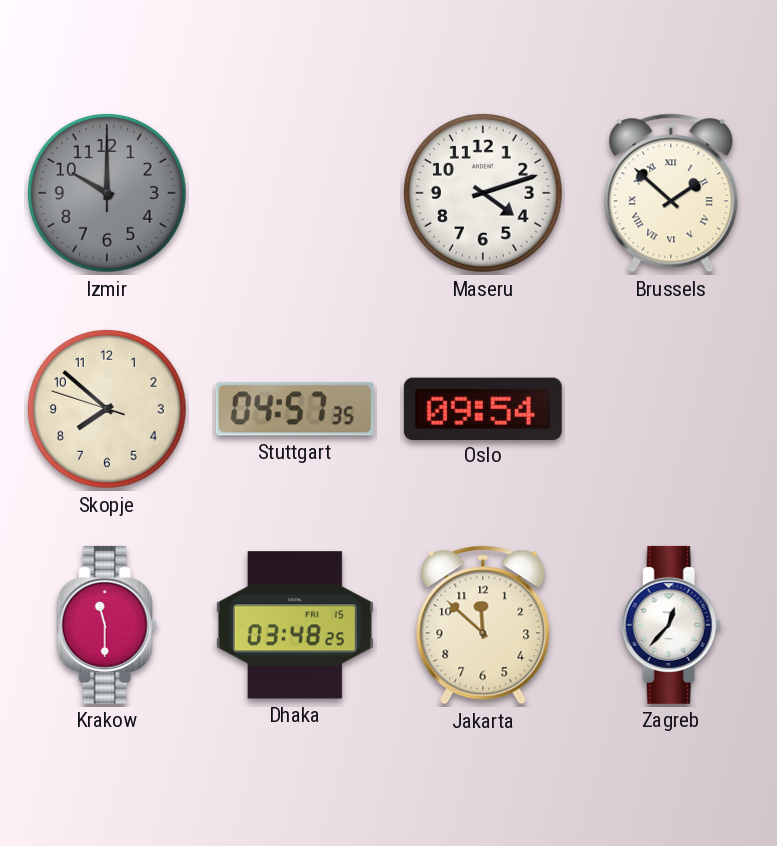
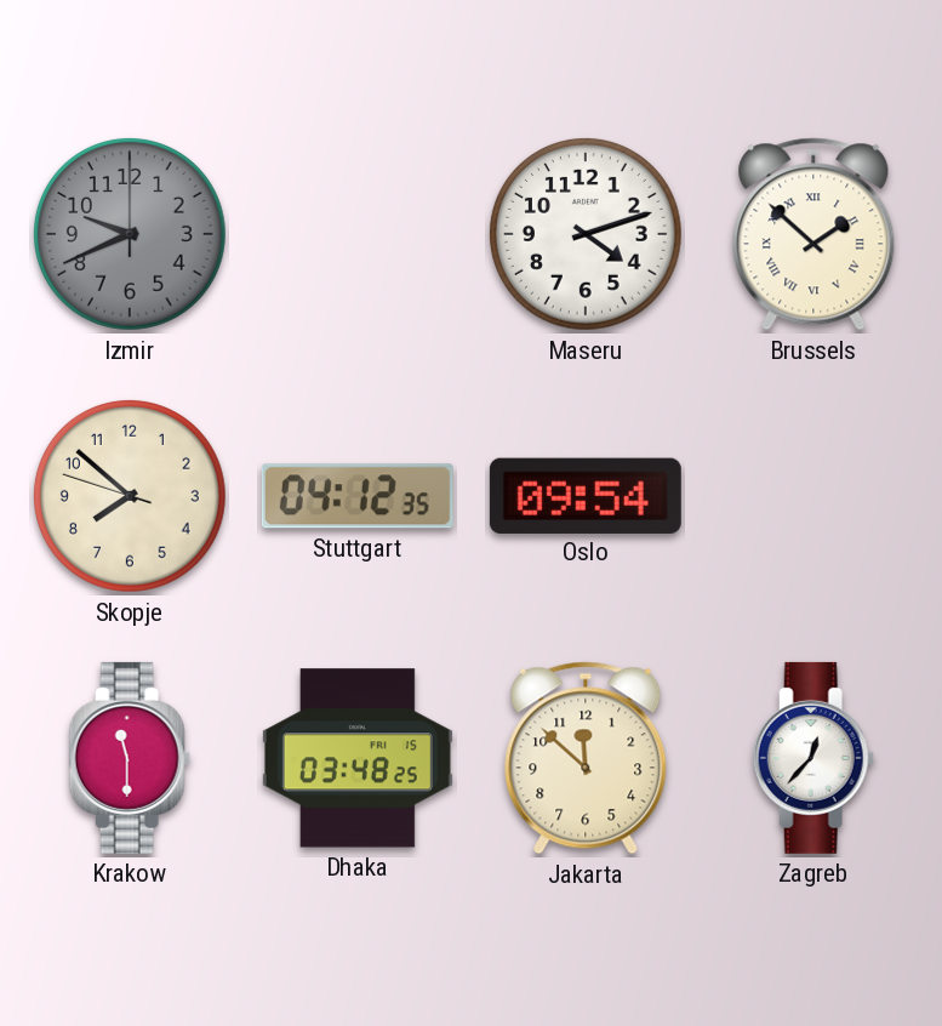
Izmir: 10:00 -> 9:41
Stuttgart: 04:57 -> 04:12
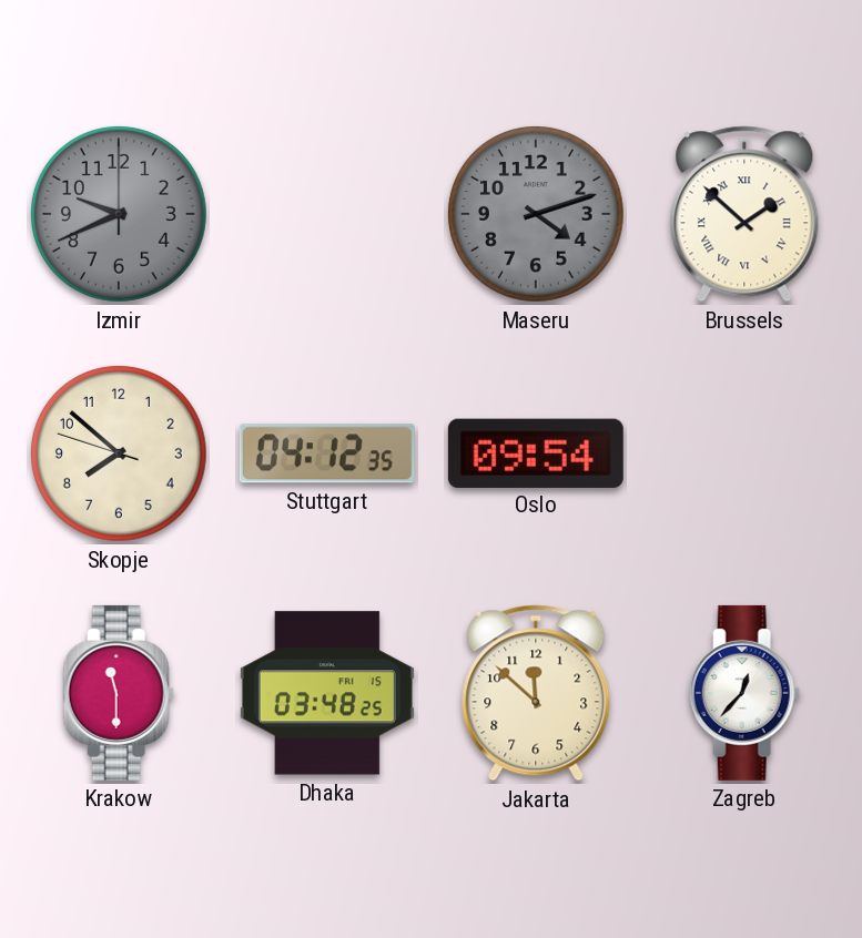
Maseru dial: white -> grey
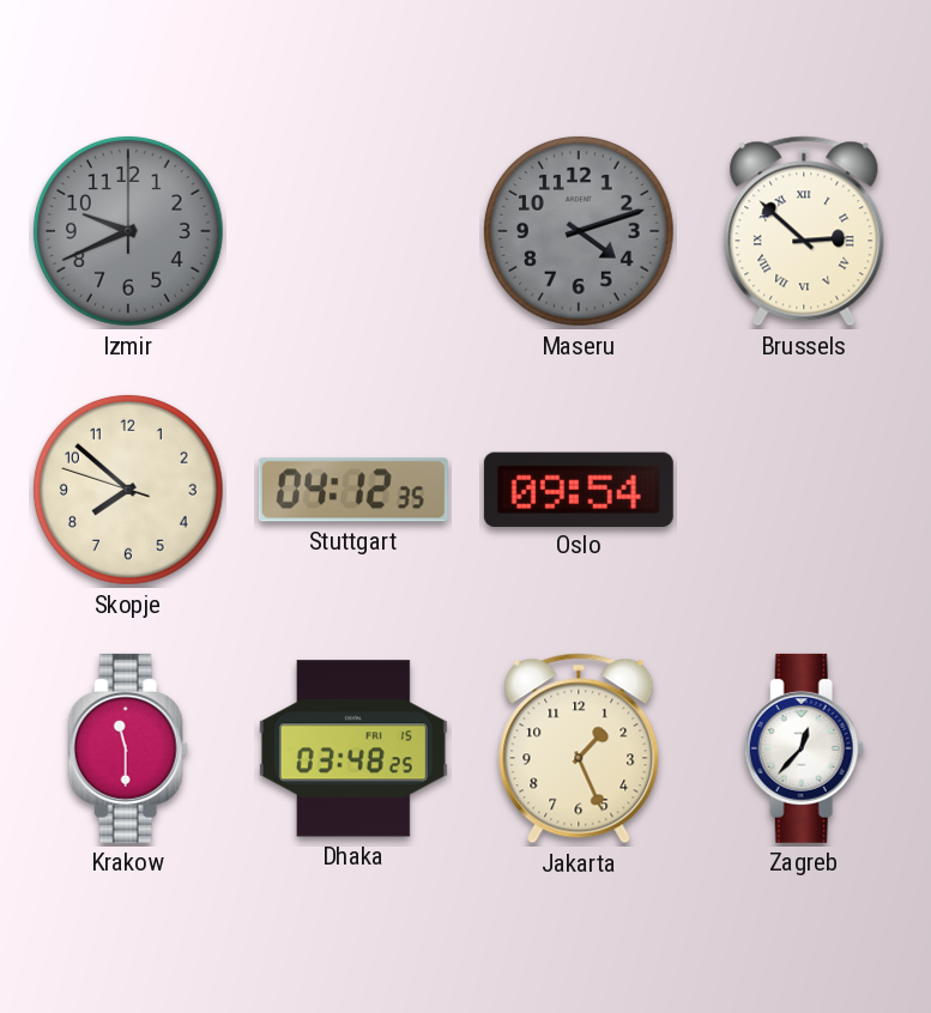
Brussels: 1:52 -> 2:52
Jakarta: 11:52 -> 1:26
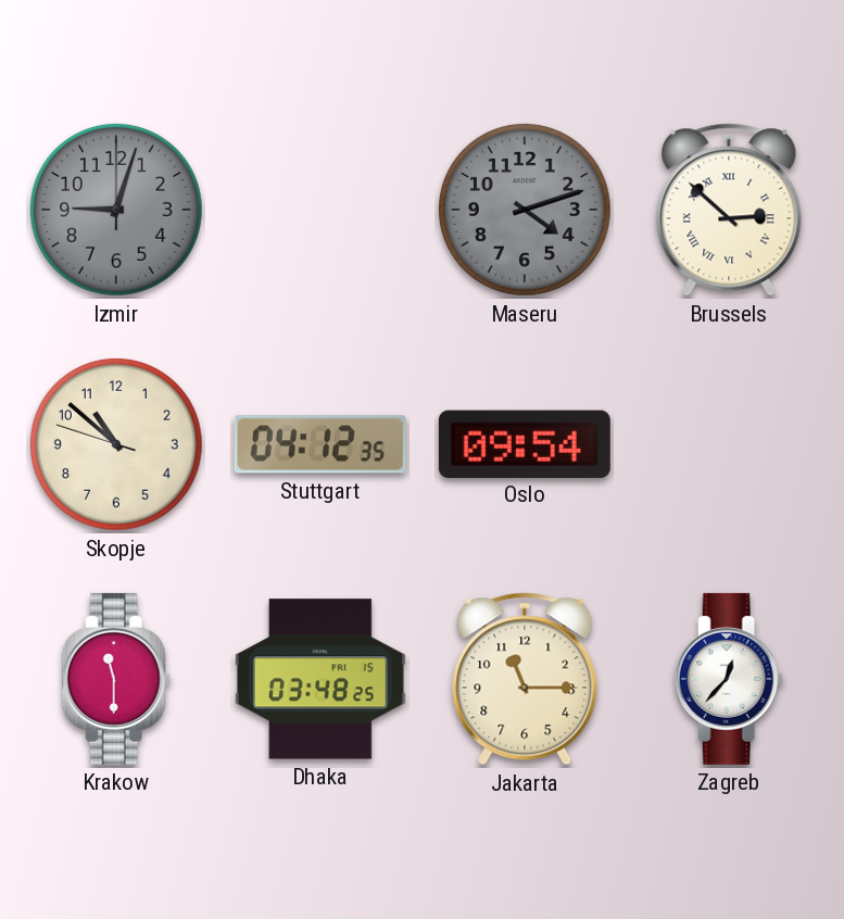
Izmir: 9:41 -> 9:03
Skopje: 7:51 -> 10:51
Jakarta: 1:26 -> 11:15
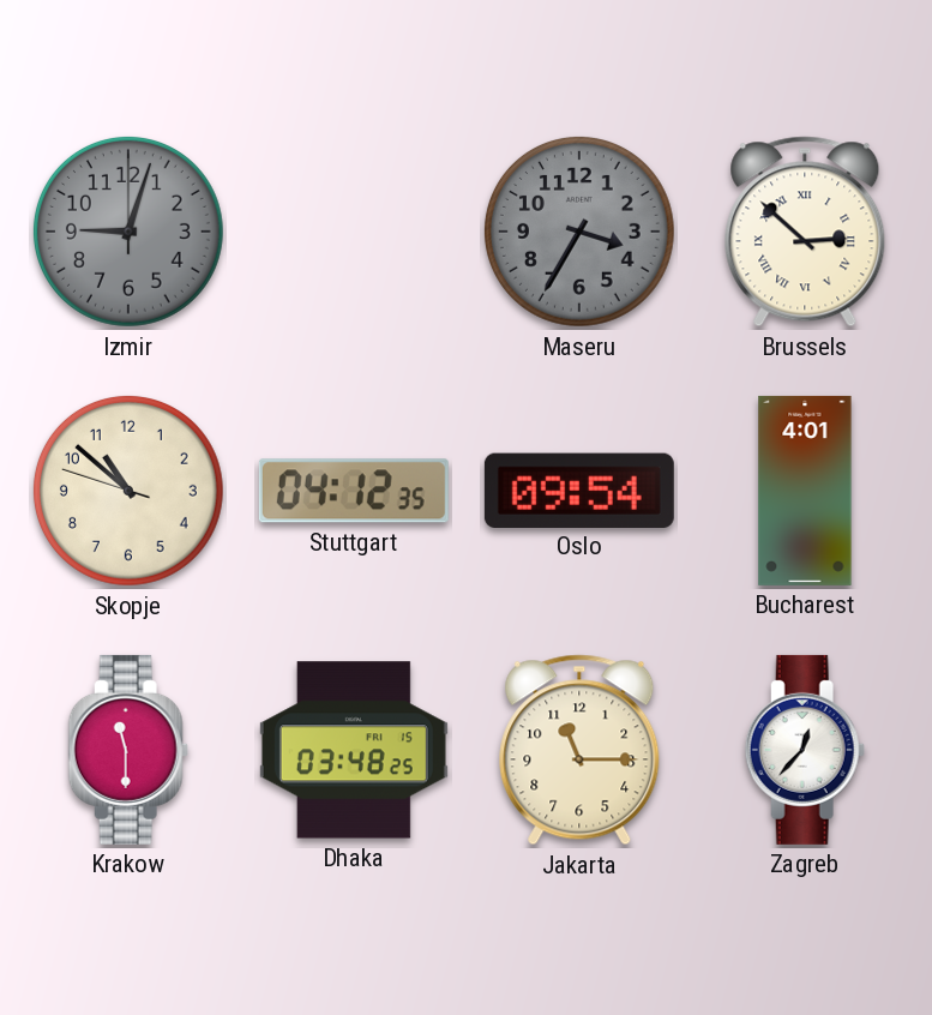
Maseru: 4:12 -> 3:35
Bucharest: none -> 4:01
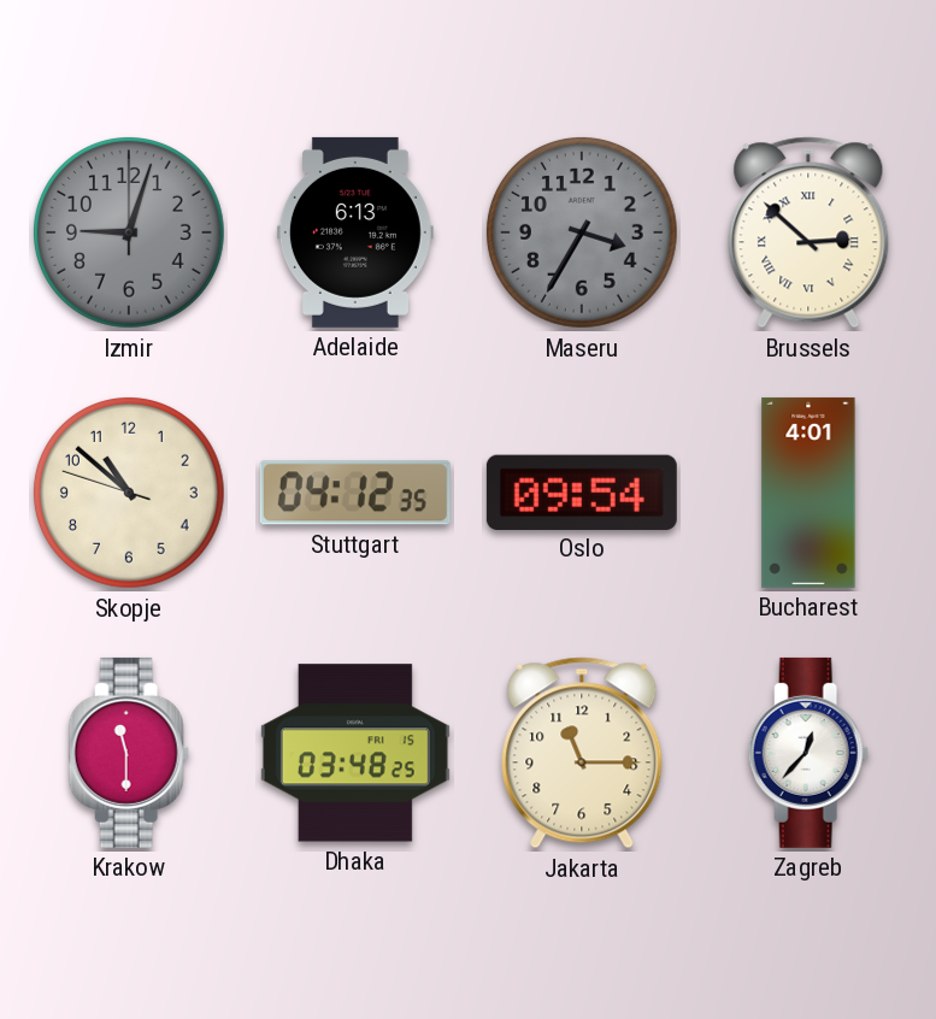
Adelaide: none -> 6:13
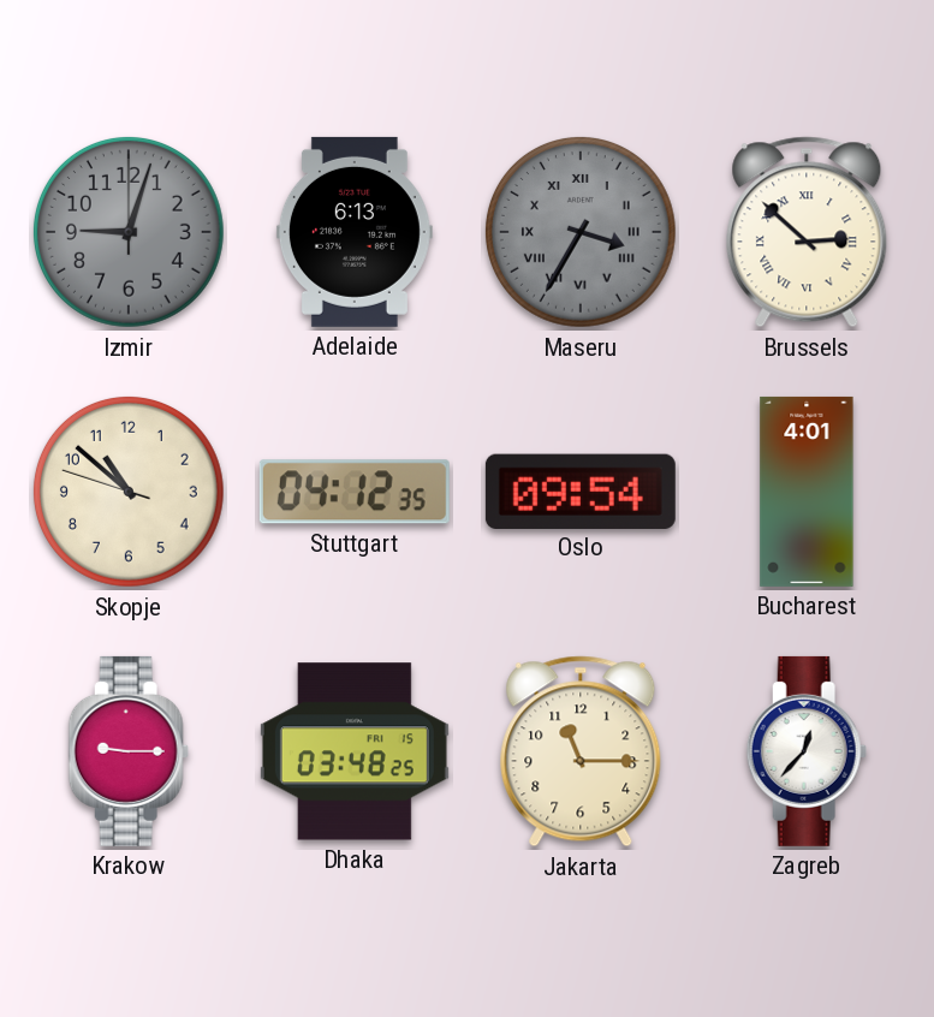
Maseru numerals: Arabic -> Roman
Krakow: 11:30 -> 9:15
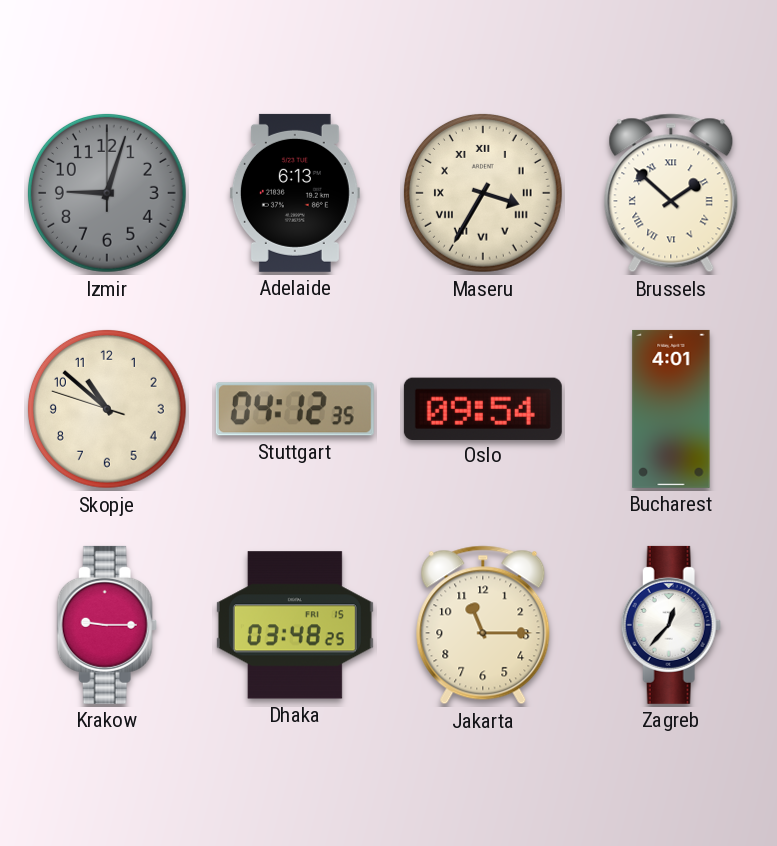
Maseru dial: grey -> cream
Brussels: 2:52 -> 1:52
